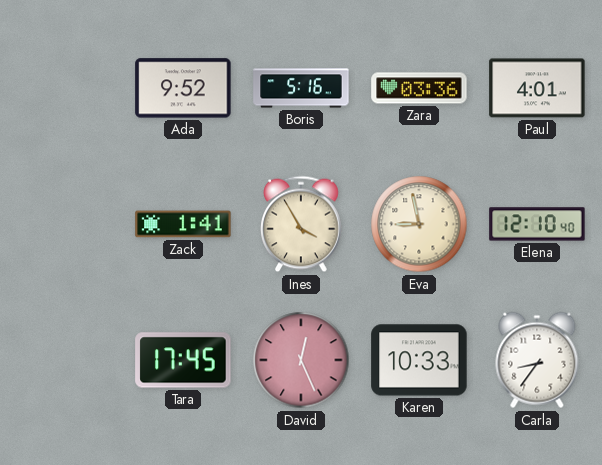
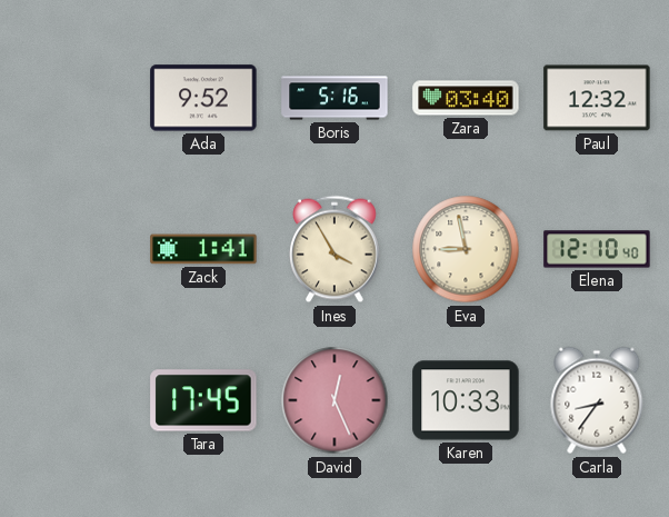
Zara: 03:36 -> 03:40
Paul: 4:01 -> 12:32
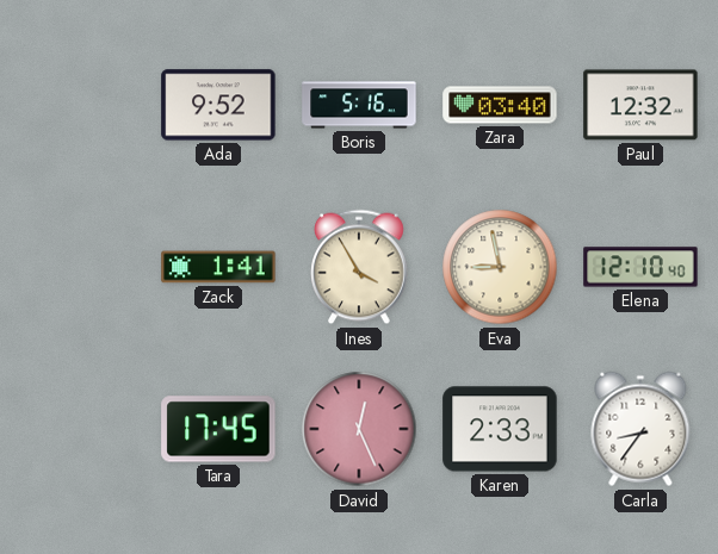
Karen: 10:33 -> 2:33
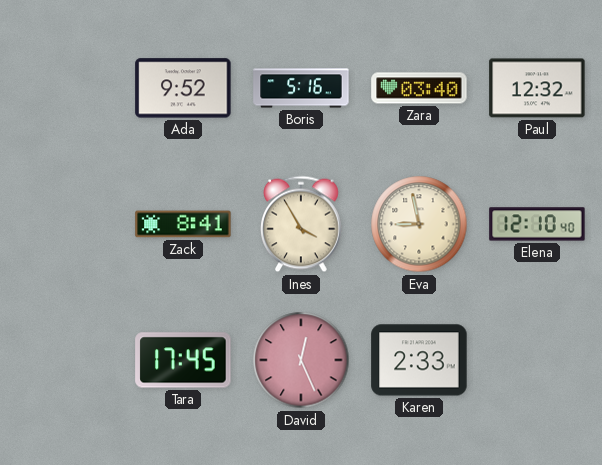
Zack: 1:41 -> 8:41
Carla: 8:36 -> none
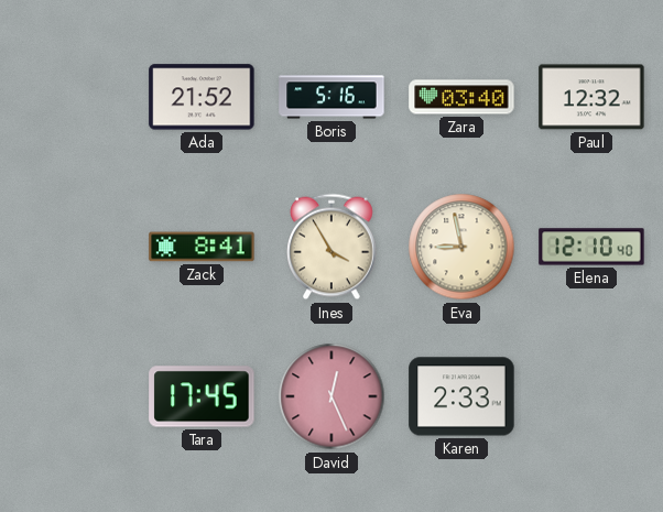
Ada: 9:52 -> 21:52
